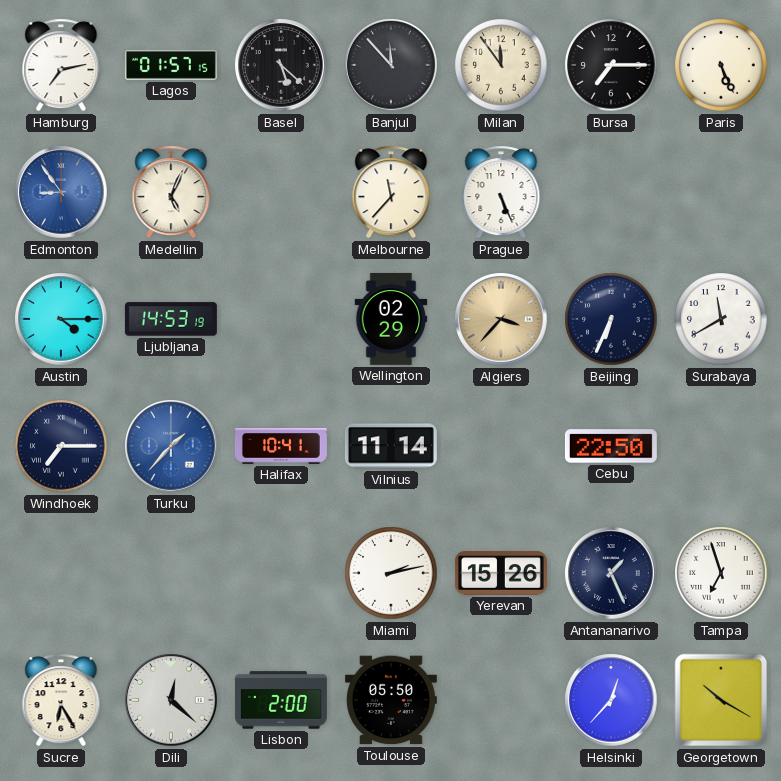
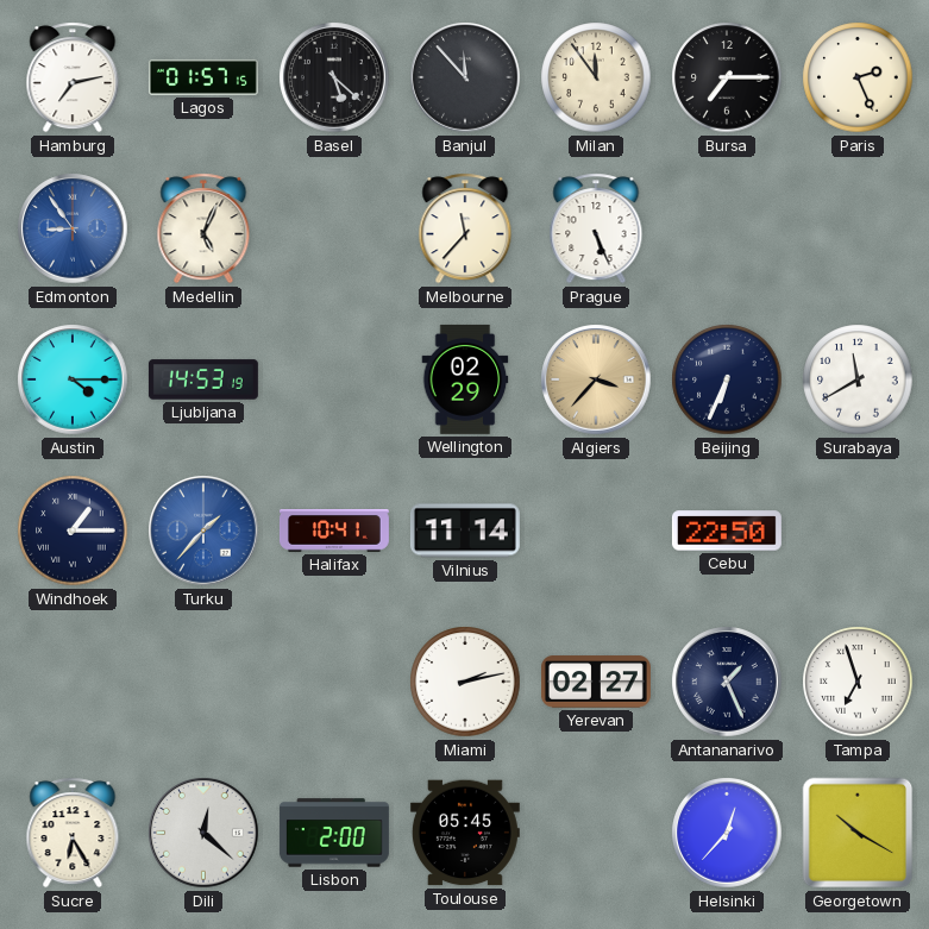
Paris: 5:26 -> 2:26
Windhoek: 7:15 -> 1:15
Yerevan: 15:26 -> 02:27
Toulouse: 05:50 -> 05:45
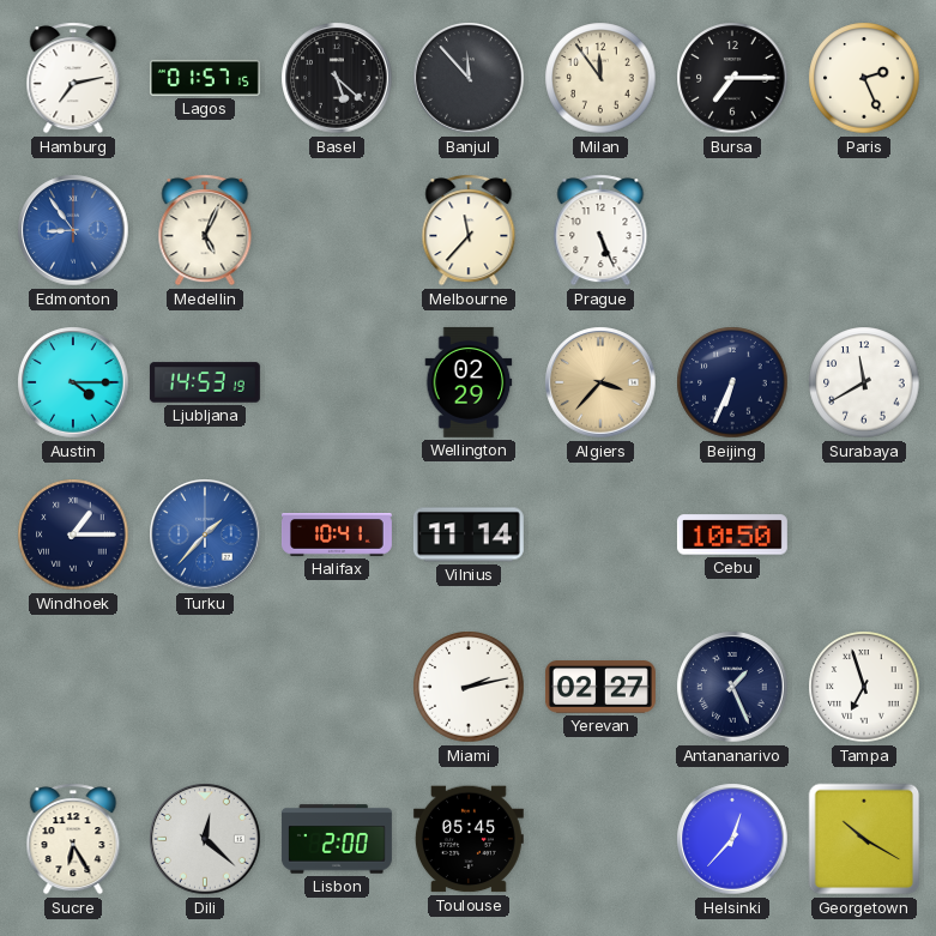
Cebu: 22:50 -> 10:50
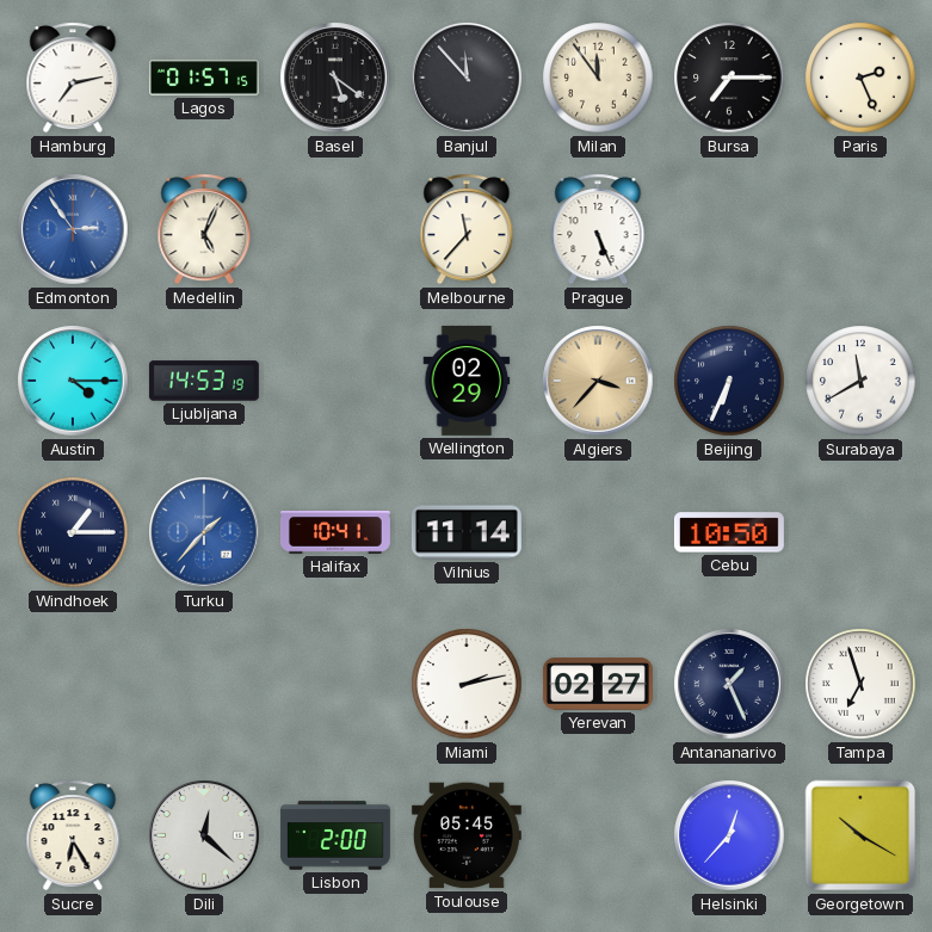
Basel: 5:22 -> 5:21
Edmonton: 8:54 -> 2:54
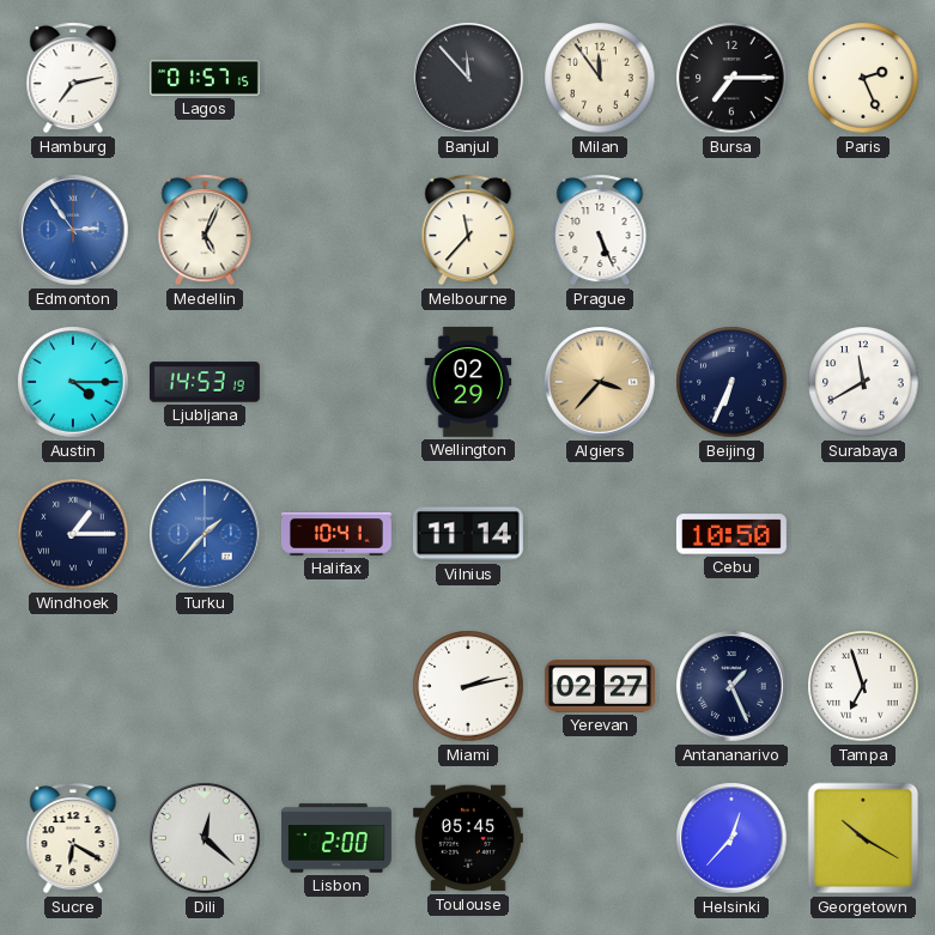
Basel: 5:21 -> none
Sucre: 6:25 -> 6:20
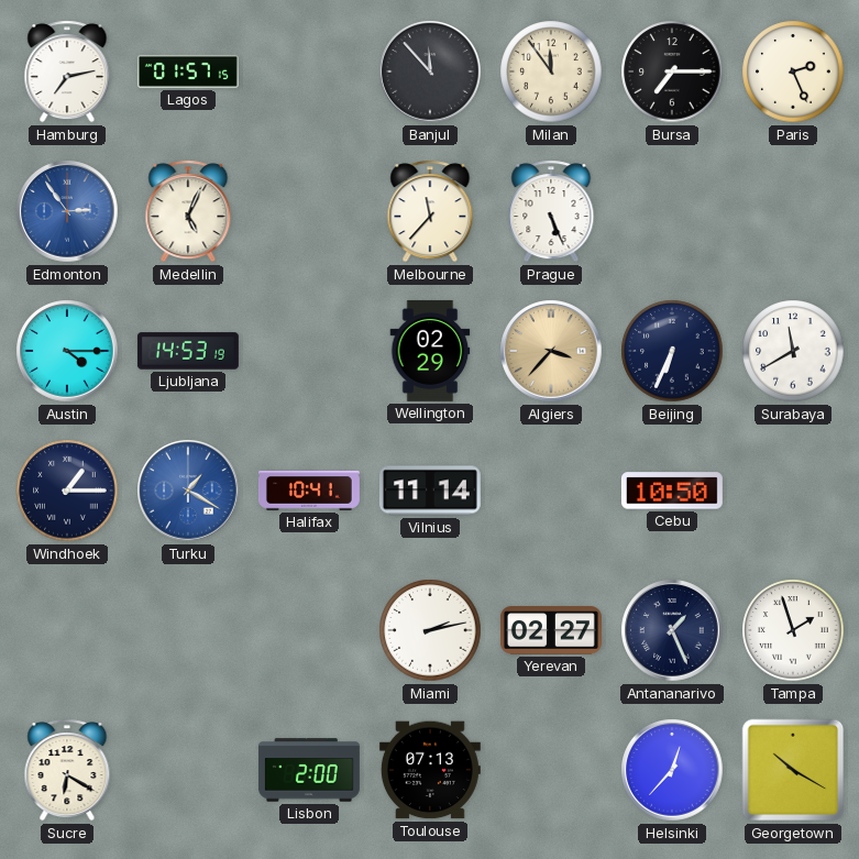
Turku: 1:37 -> 1:20
Tampa: 6:57 -> 1:57
Dili: 12:22 -> none
Toulouse: 05:45 -> 07:13
